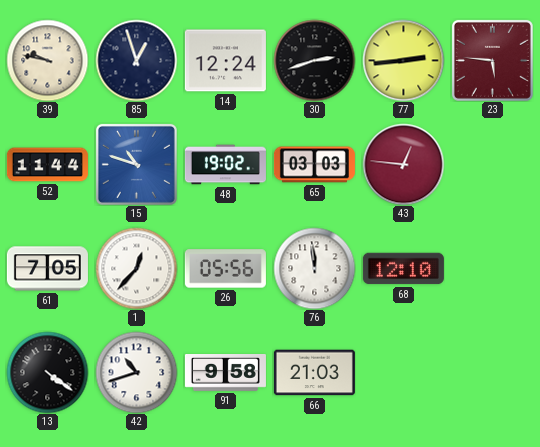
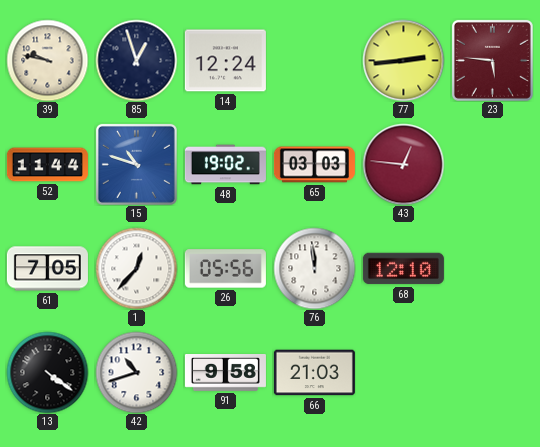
30: 2:42 -> none
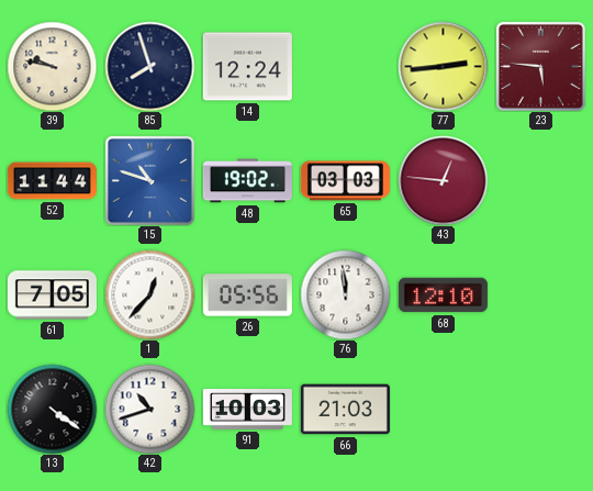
85: 12:57 -> 7:57
91: 9:58 -> 10:03
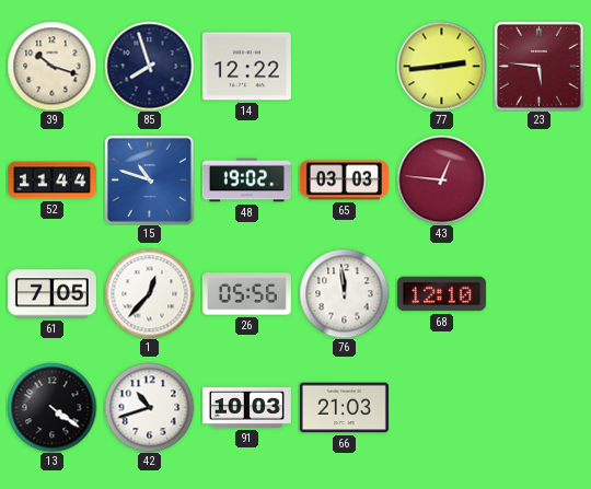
39: 9:47 -> 10:18
14: 12:24 -> 12:22
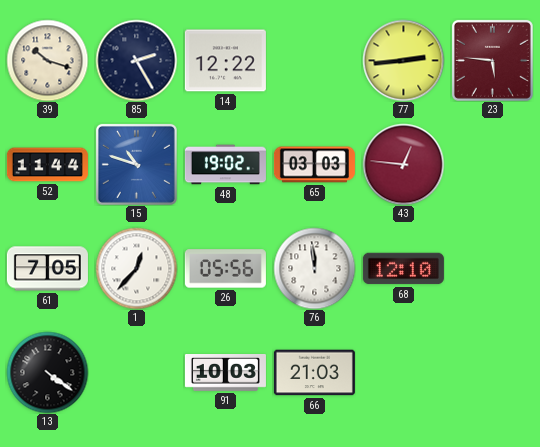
85: 7:57 -> 2:25
42: 10:42 -> none
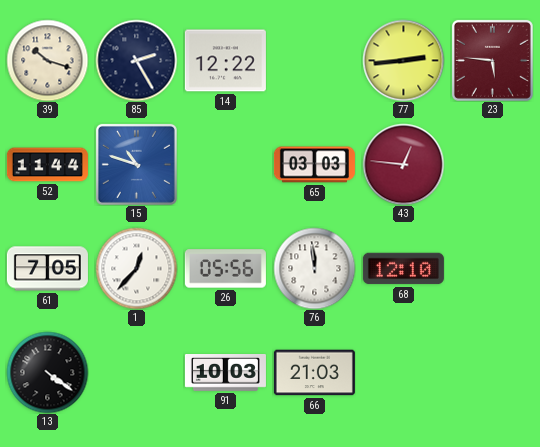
48: 19:02 -> none
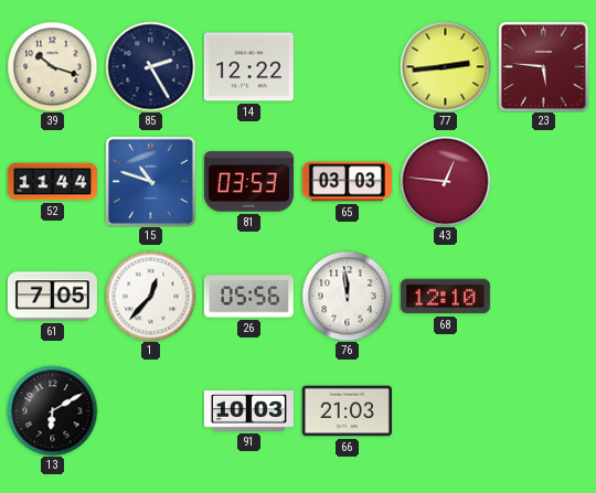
81: none -> 03:53
13: 4:21 -> 6:10
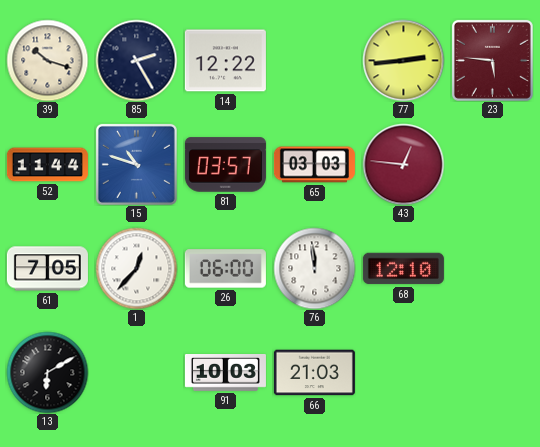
81: 03:53 -> 03:57
26: 05:56 -> 06:00
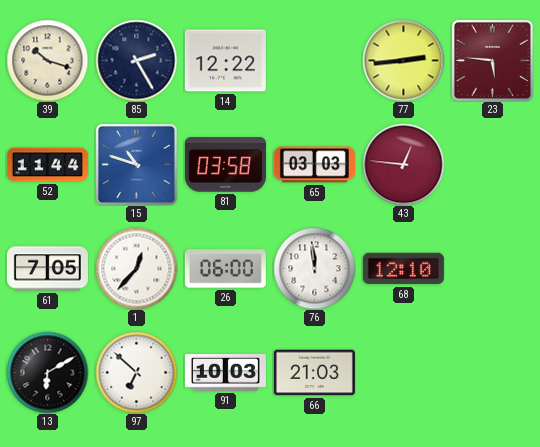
81: 03:57 -> 03:58
97: none -> 6:52
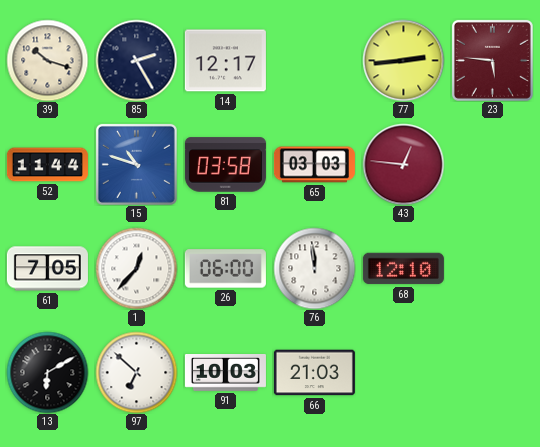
14: 12:22 -> 12:17
